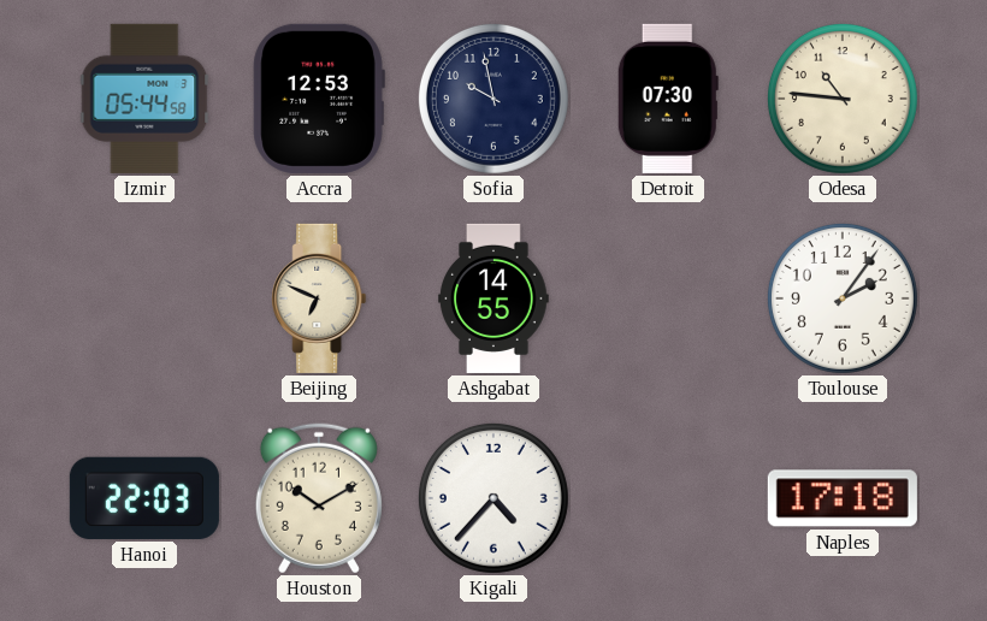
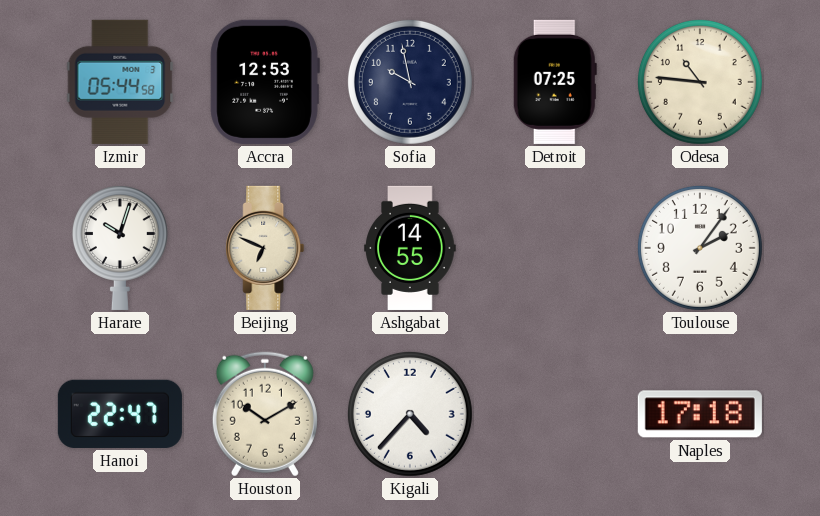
Detroit: 07:30 -> 07:25
Harare: none -> 10:03
Hanoi: 22:03 -> 22:47
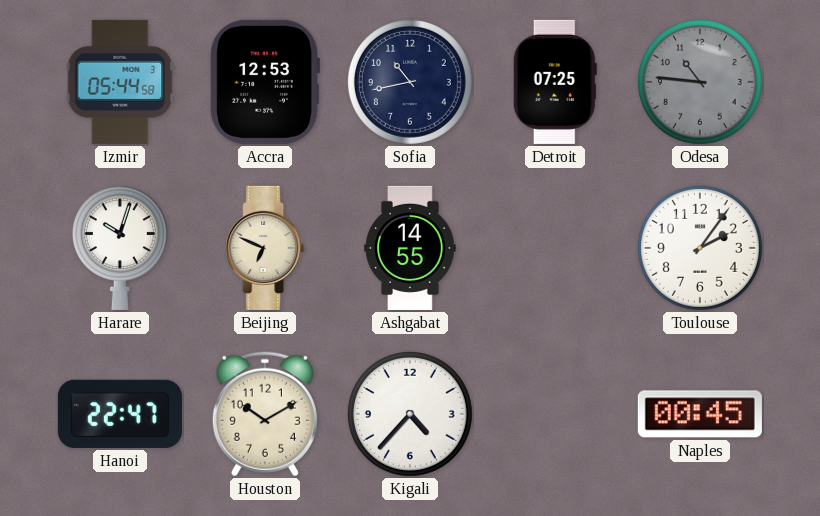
Sofia: 9:58 -> 10:43
Odesa dial: cream -> grey
Naples: 17:18 -> 00:45
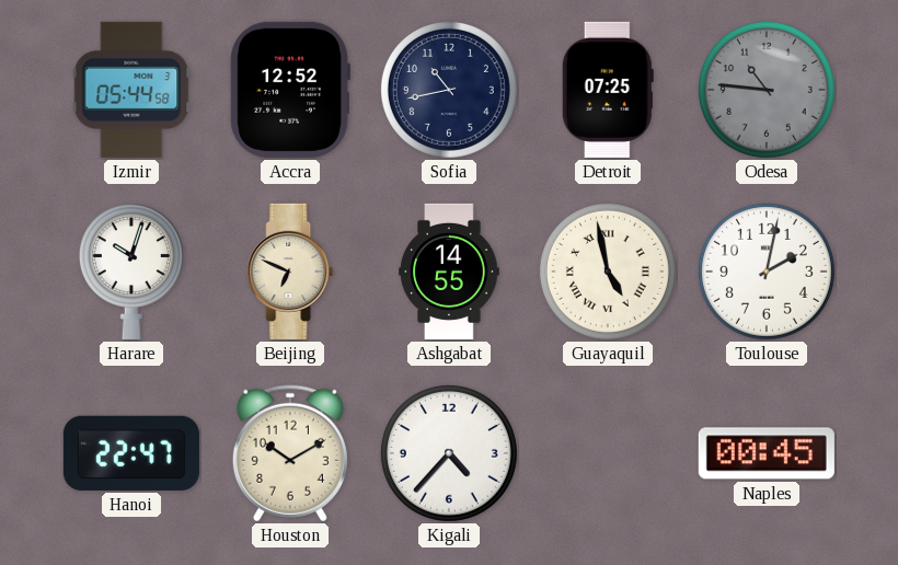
Accra: 12:53 -> 12:52
Guayaquil: none -> 4:58
Toulouse: 2:06 -> 2:02
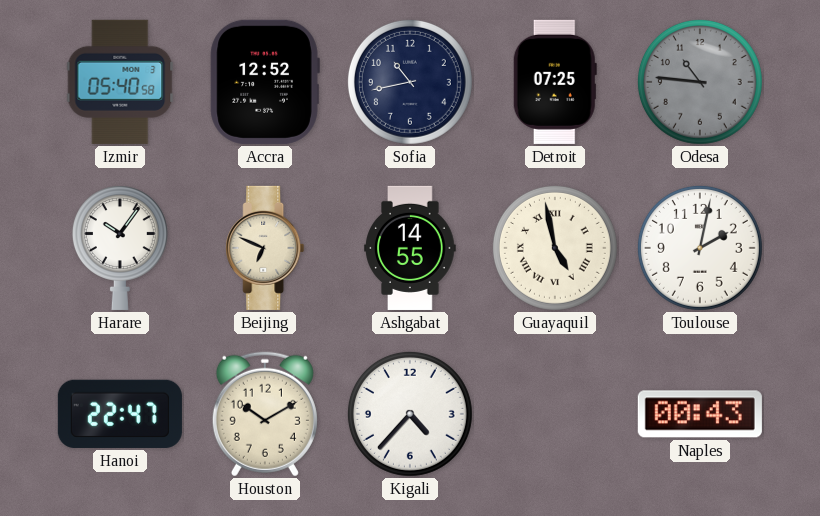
Izmir: 05:44 -> 05:40
Harare: 10:03 -> 10:06
Naples: 00:45 -> 00:43
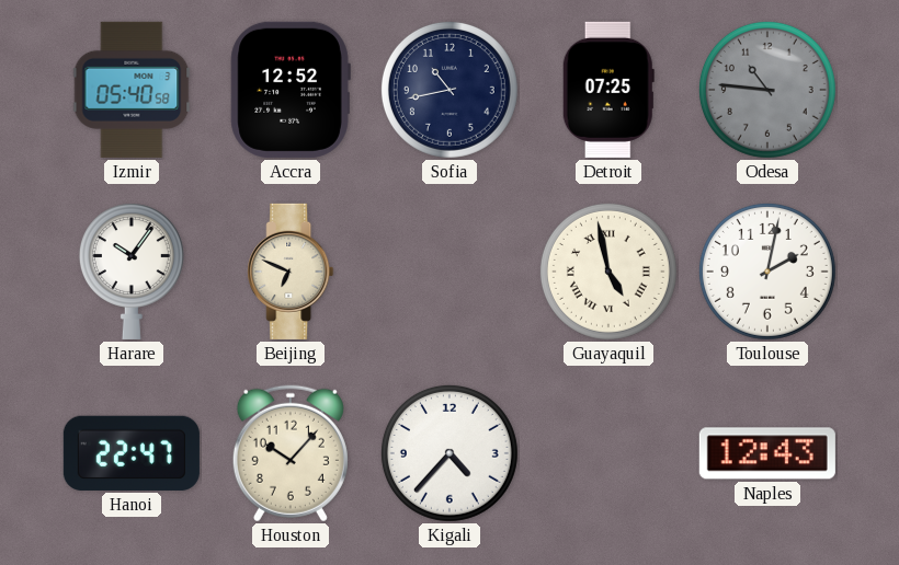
Ashgabat: 14:55 -> none
Houston: 10:10 -> 10:07
Naples: 00:43 -> 12:43
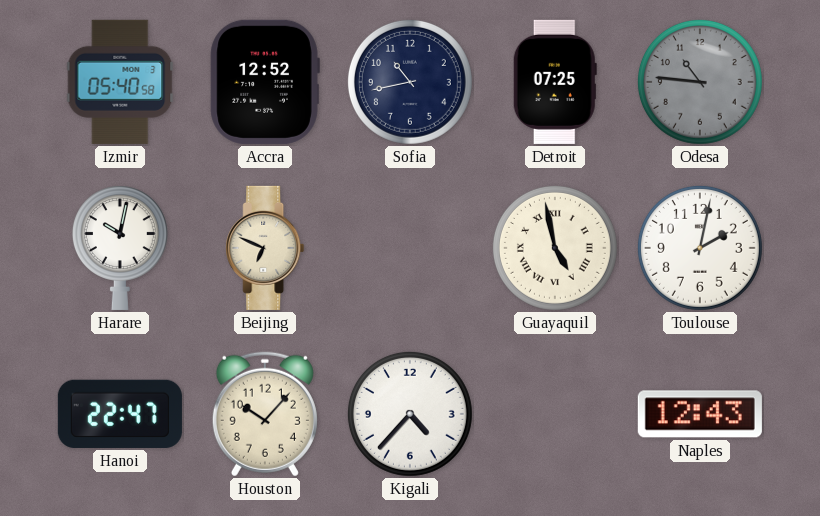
Harare: 10:06 -> 10:02
